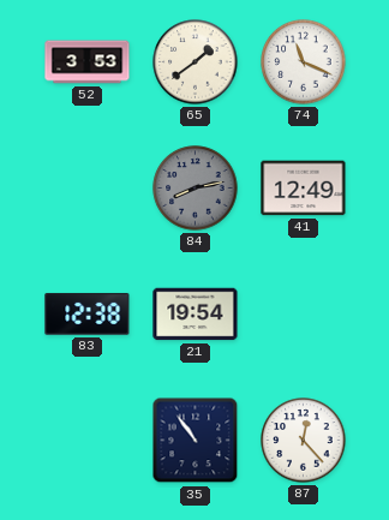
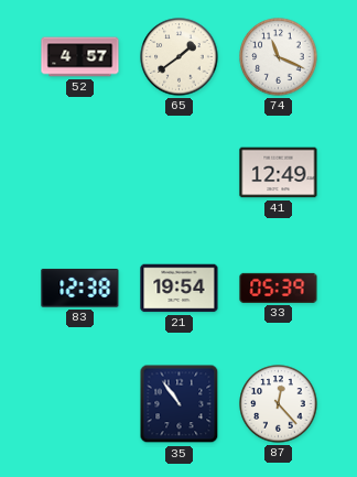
52: 3:53 -> 4:57
84: 8:13 -> none
33: none -> 05:39
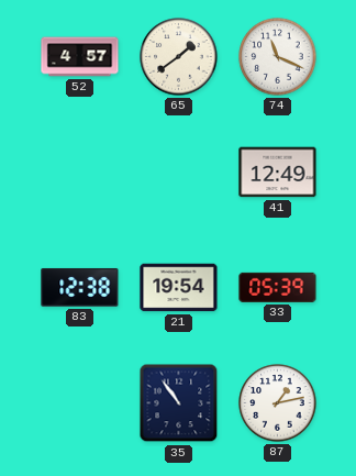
87: 12:23 -> 1:13
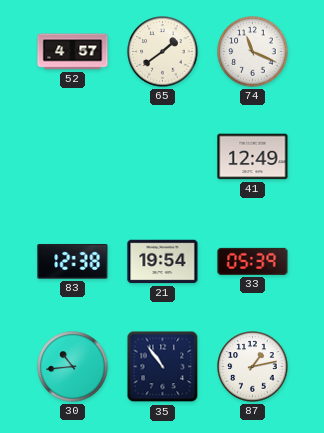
30: none -> 10:44
